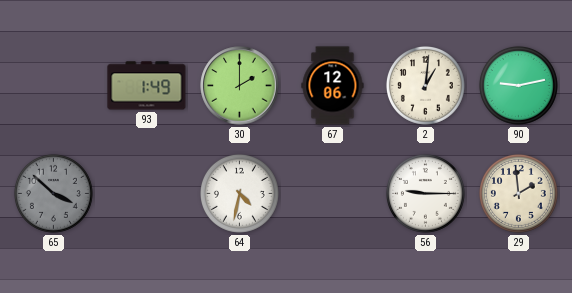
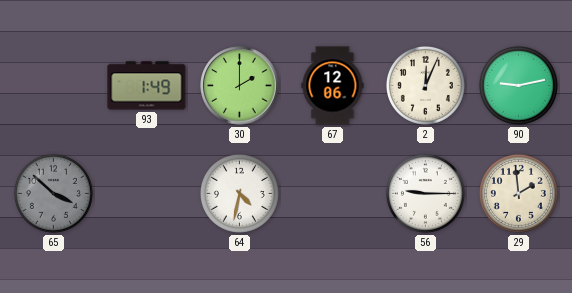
2: 1:01 -> 12:04
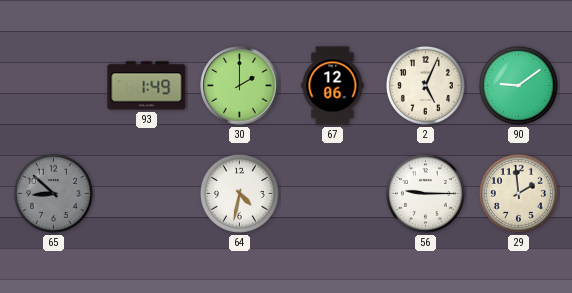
2: 12:04 -> 5:04
90: 9:13 -> 9:09
65: 3:52 -> 8:52
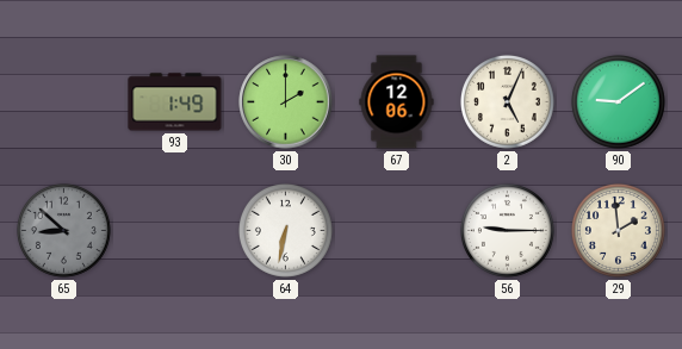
64: 4:32 -> 6:32
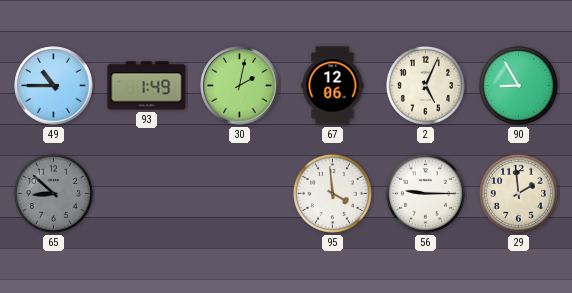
49: none -> 10:45
30: 2:00 -> 2:02
90: 9:09 -> 8:55
64: 6:32 -> none
95: none -> 3:59
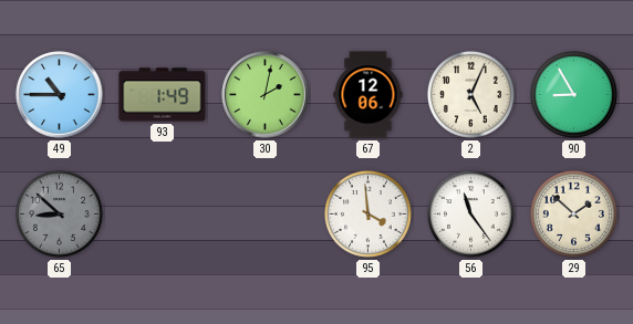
56: 9:15 -> 11:24
29: 1:59 -> 1:52
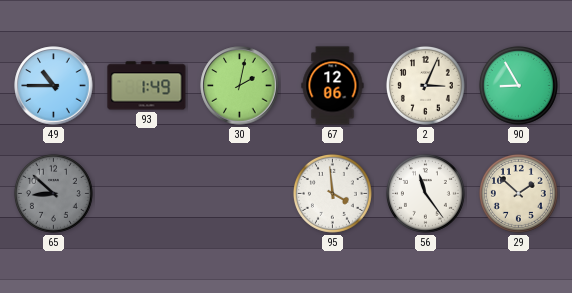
2: 5:04 -> 3:04
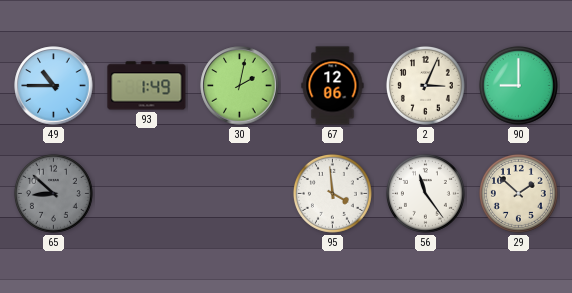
90: 8:55 -> 9:00
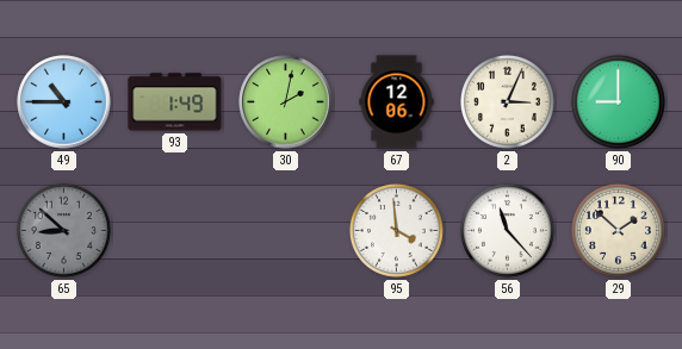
56: 11:24 -> 11:23
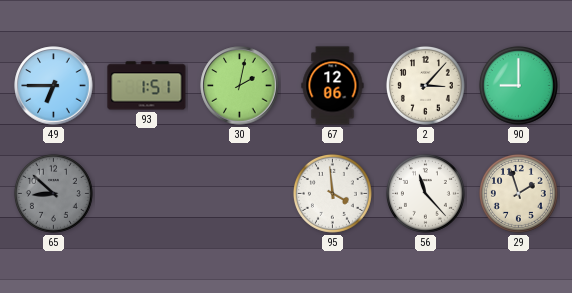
49: 10:45 -> 6:45
93: 1:49 -> 1:51
2: 3:04 -> 3:07
29: 1:52 -> 1:57
